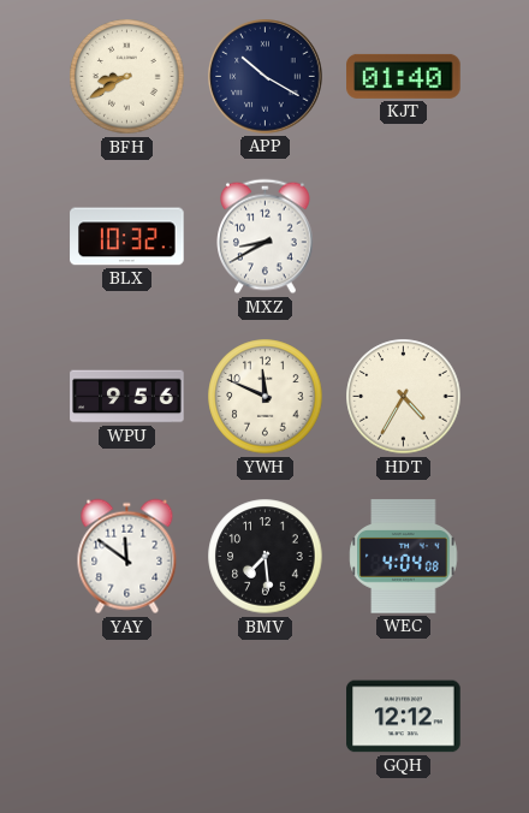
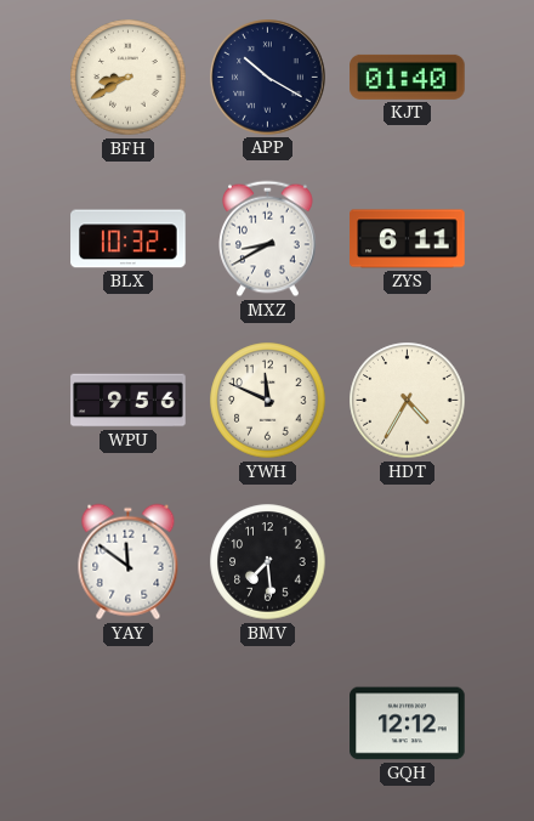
ZYS: none -> 6:11
WEC: 4:04 -> none
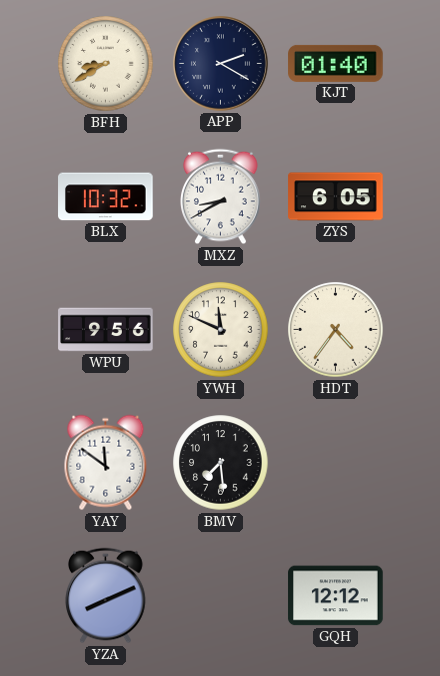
APP: 10:20 -> 2:20
ZYS: 6:11 -> 6:05
HDT: 4:35 -> 4:36
YZA: none -> 8:11
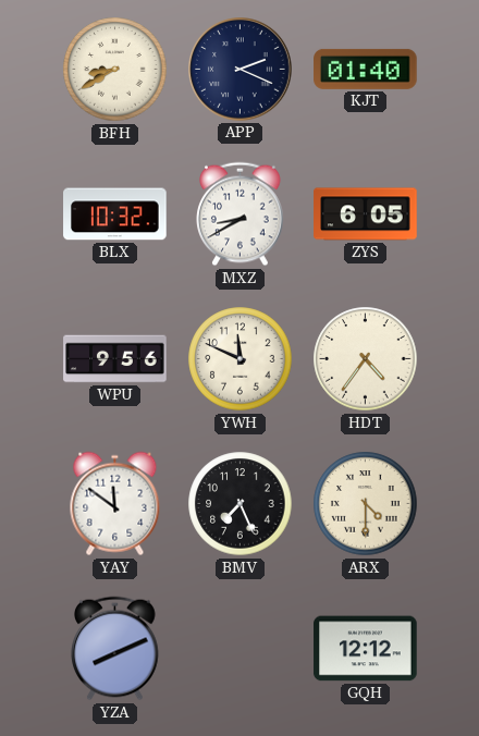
APP: 2:20 -> 2:19
BMV: 7:29 -> 7:26
ARX: none -> 4:30
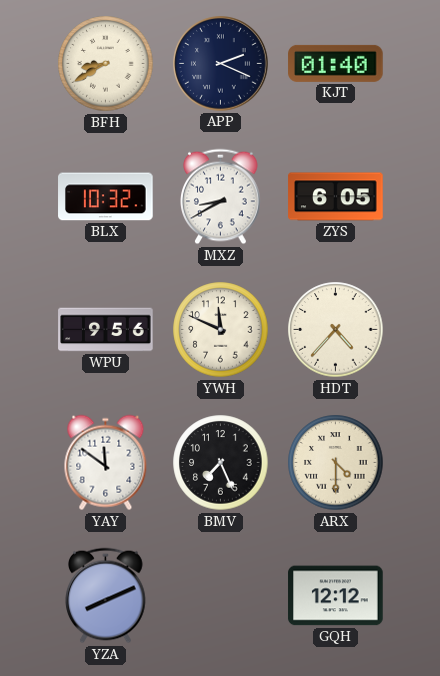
HDT: 4:36 -> 4:37
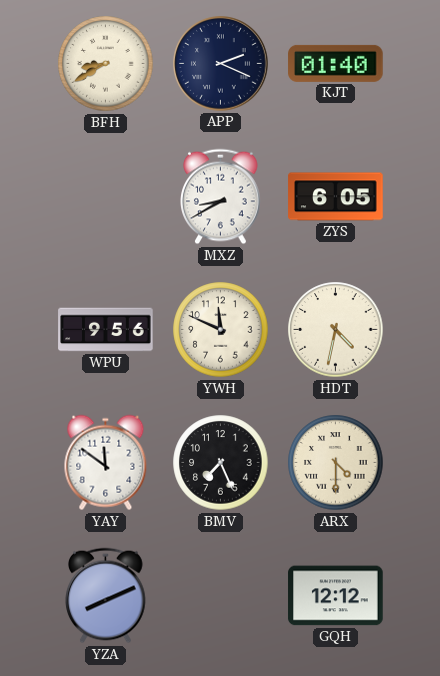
BLX: 10:32 -> none
HDT: 4:37 -> 4:32
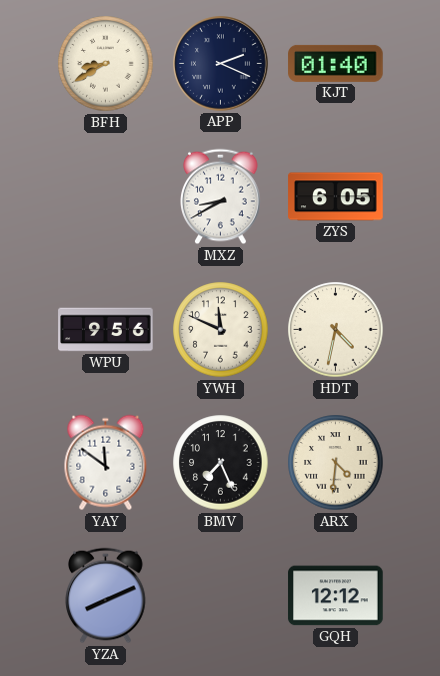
ARX: 4:30 -> 4:31
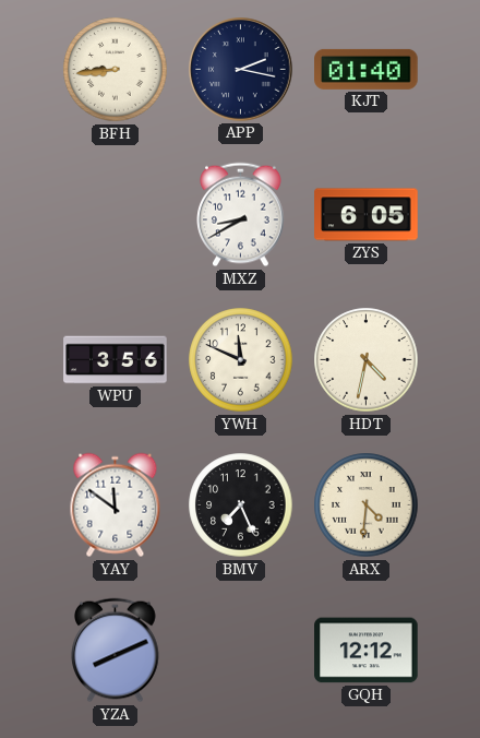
BFH: 8:40 -> 8:44
APP: 2:19 -> 2:17
WPU: 9:56 -> 3:56
